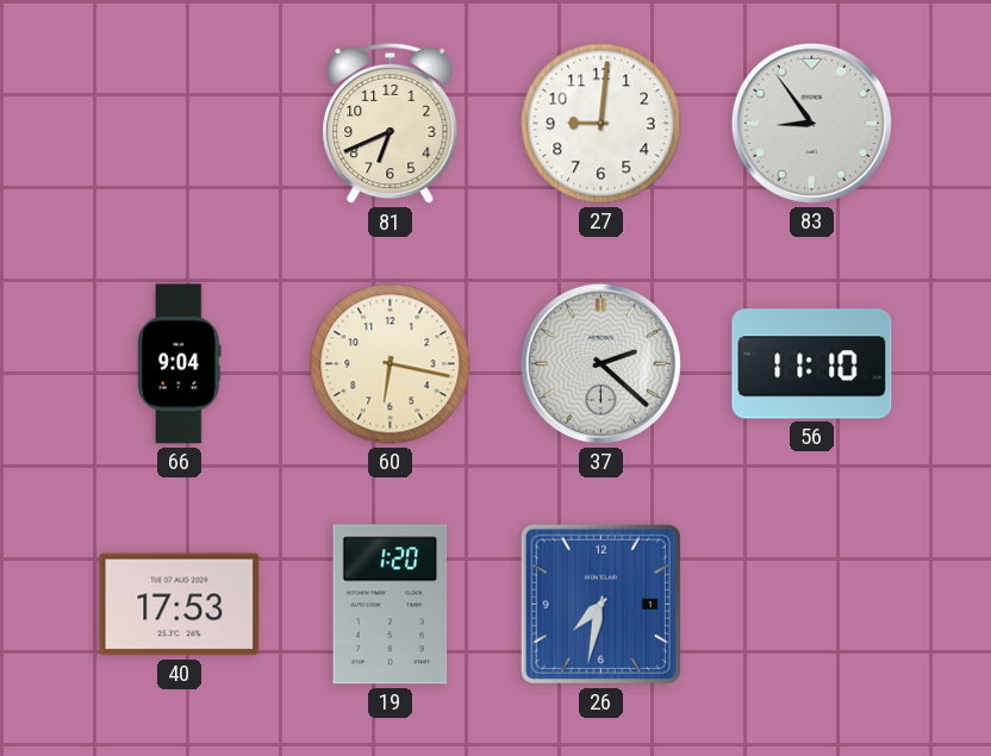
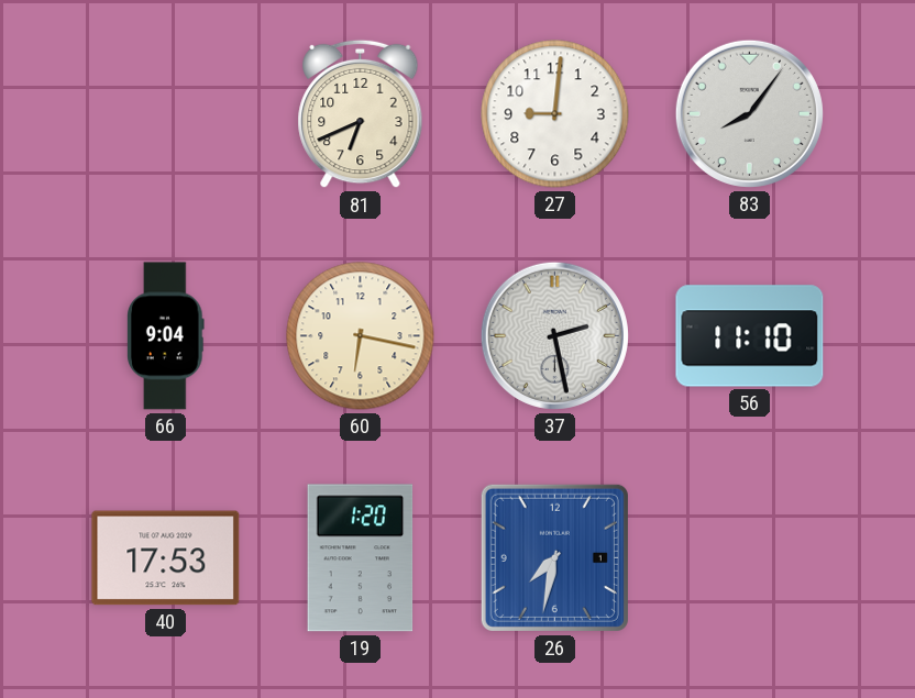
83: 8:54 -> 8:06
37: 2:22 -> 2:28
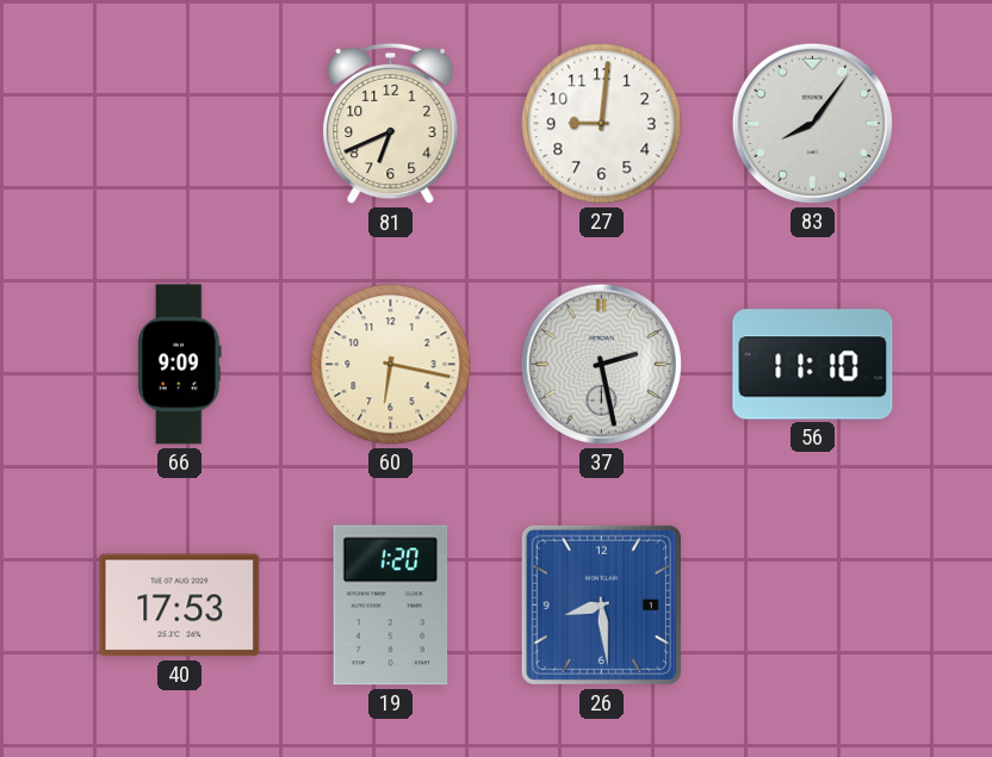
66: 9:04 -> 9:09
26: 7:32 -> 8:29
